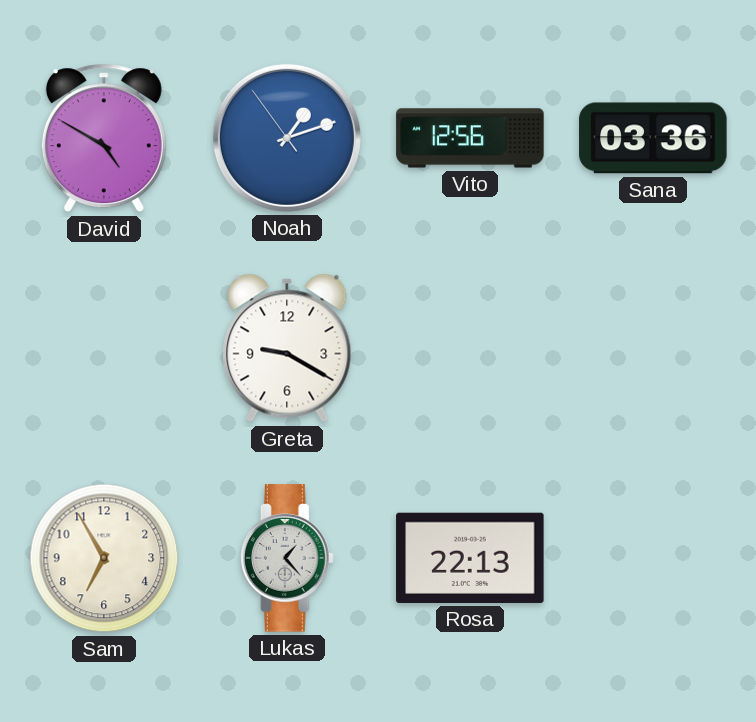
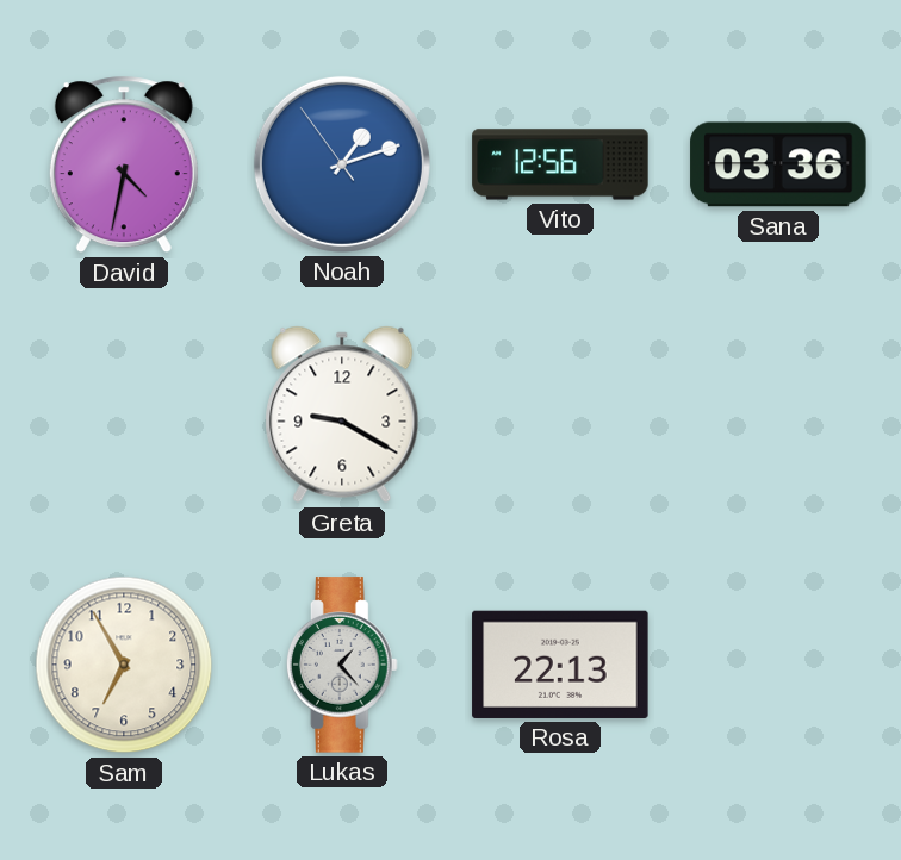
David: 4:50 -> 4:32
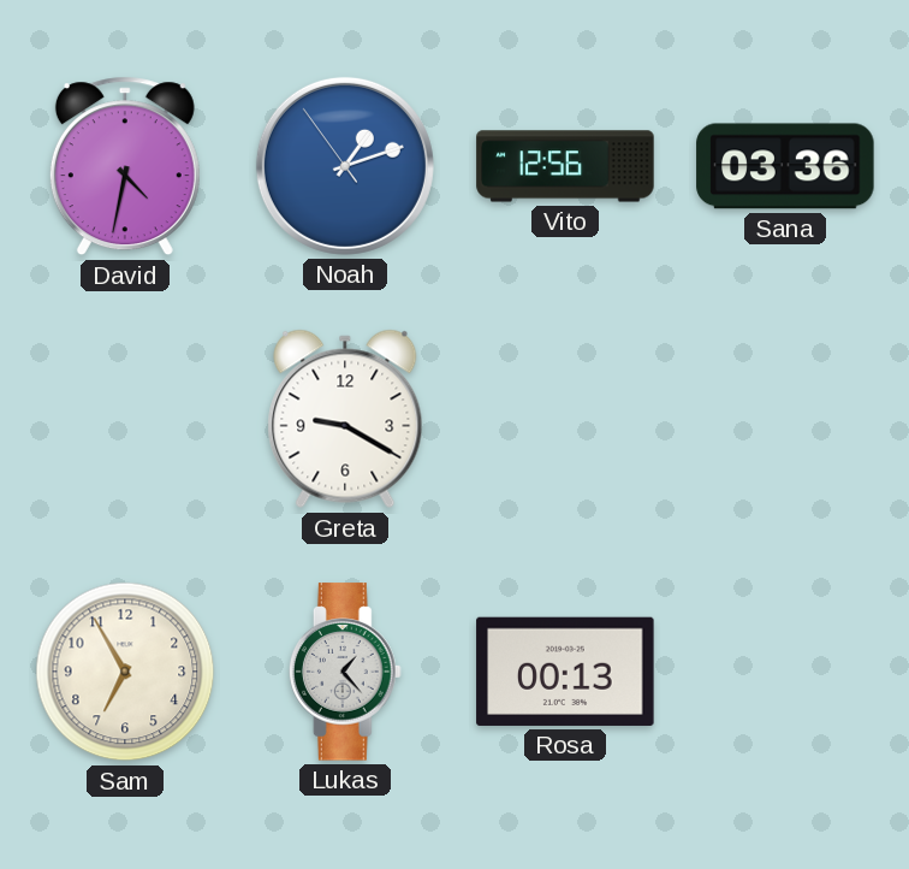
Rosa: 22:13 -> 00:13
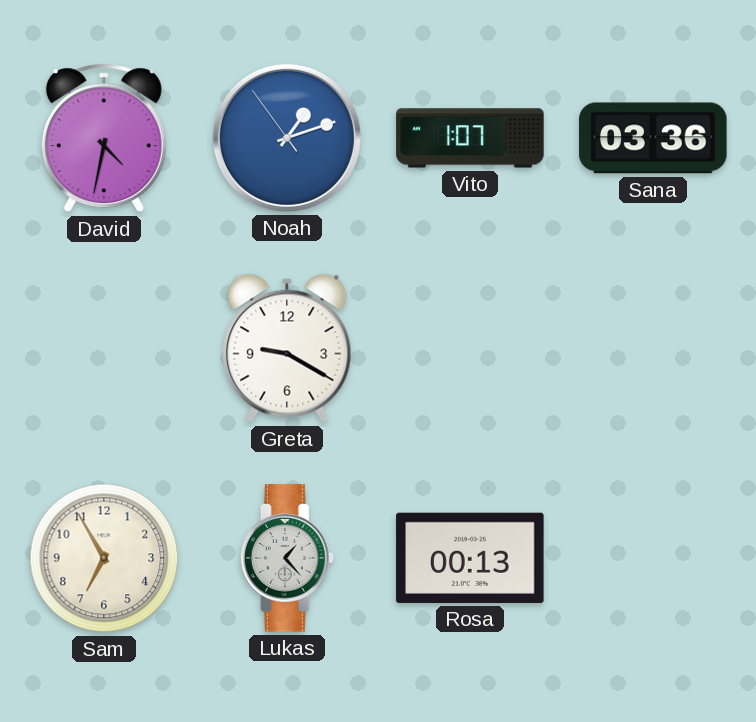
Vito: 12:56 -> 1:07
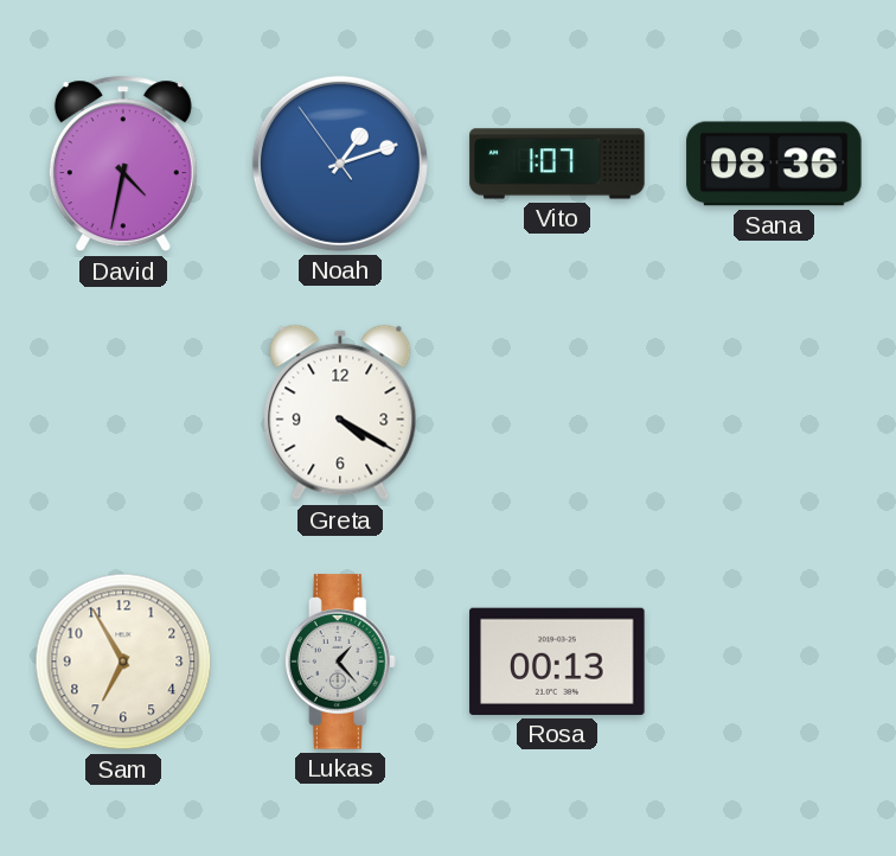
Sana: 03:36 -> 08:36
Greta: 9:20 -> 4:20
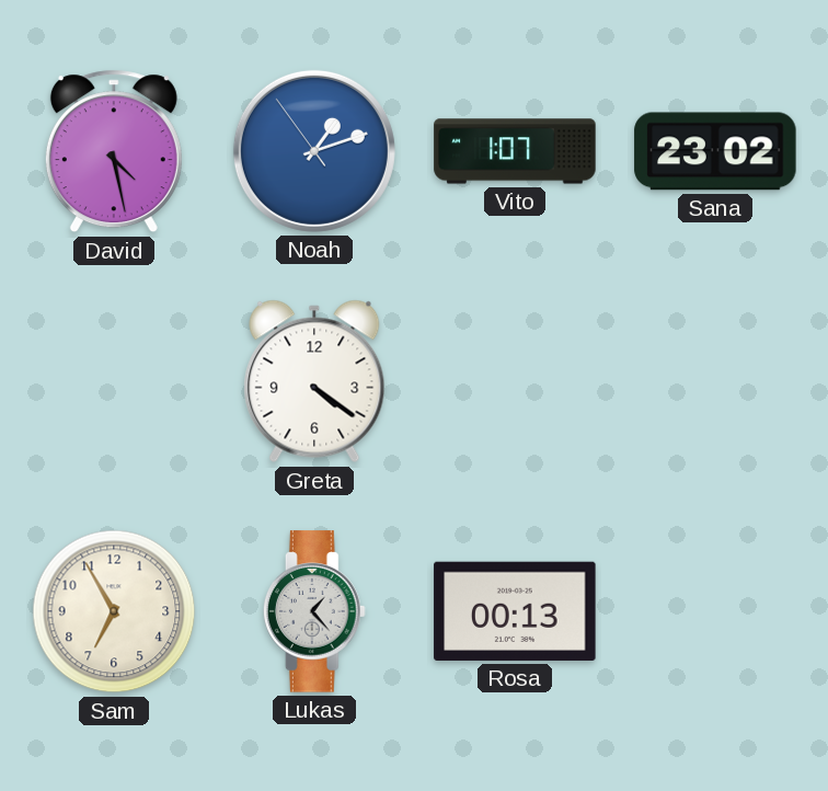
David: 4:32 -> 4:28
Sana: 08:36 -> 23:02
Greta: 4:20 -> 4:21
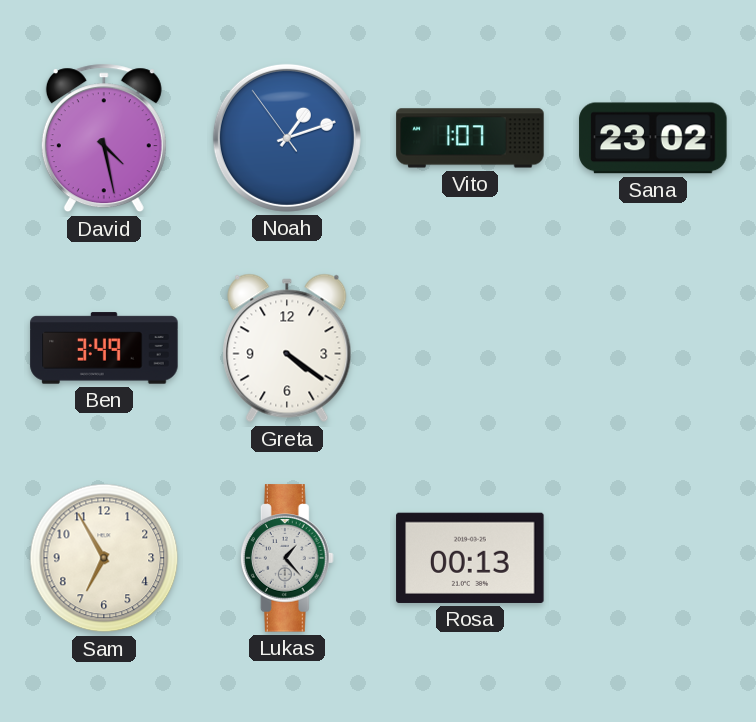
Ben: none -> 3:49
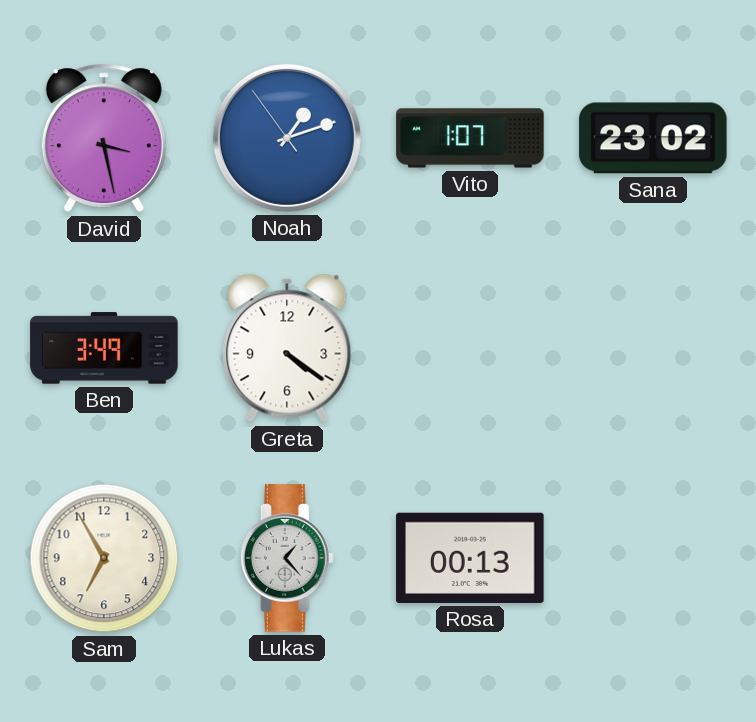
David: 4:28 -> 3:28
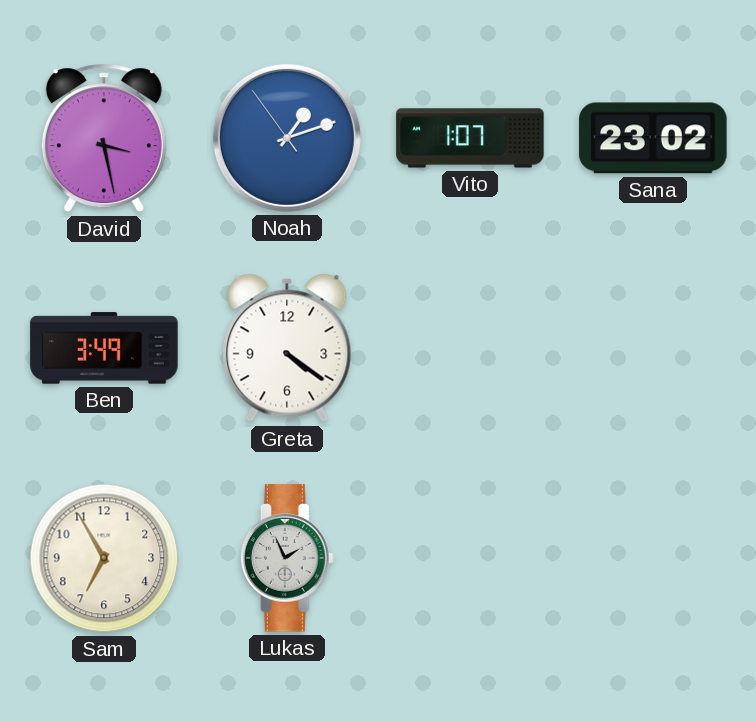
Lukas: 1:23 -> 1:56
Rosa: 00:13 -> none
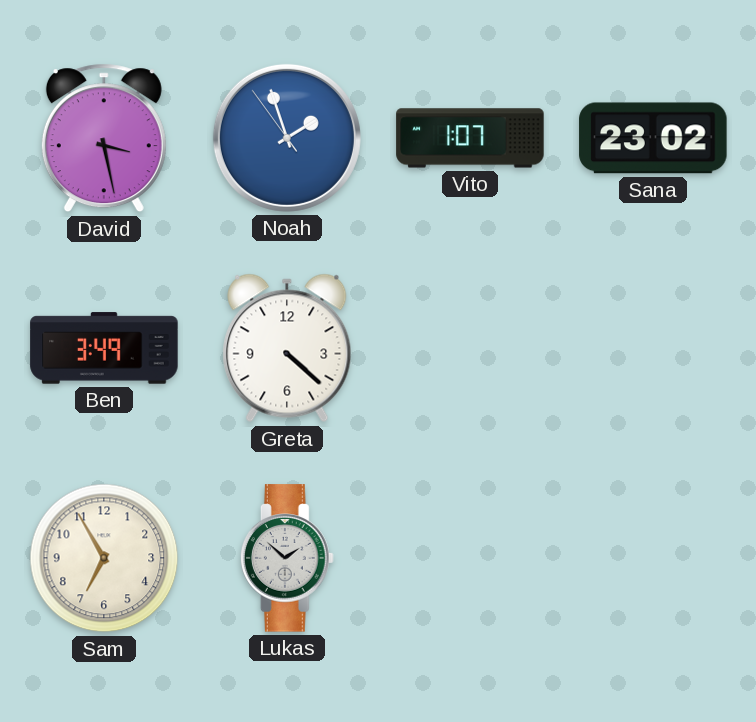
Noah: 1:11 -> 1:56
Greta: 4:21 -> 4:22
Lukas: 1:56 -> 1:52
